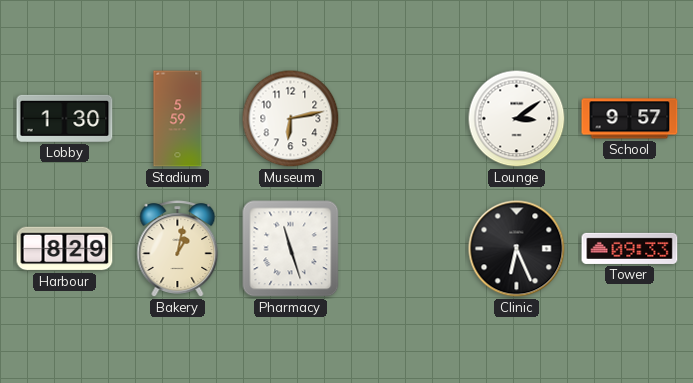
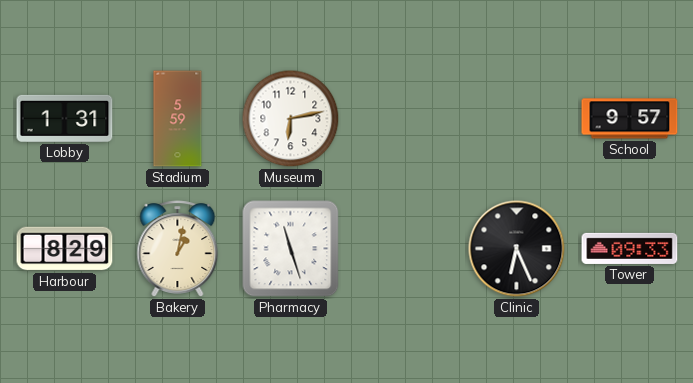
Lobby: 1:30 -> 1:31
Lounge: 3:09 -> none
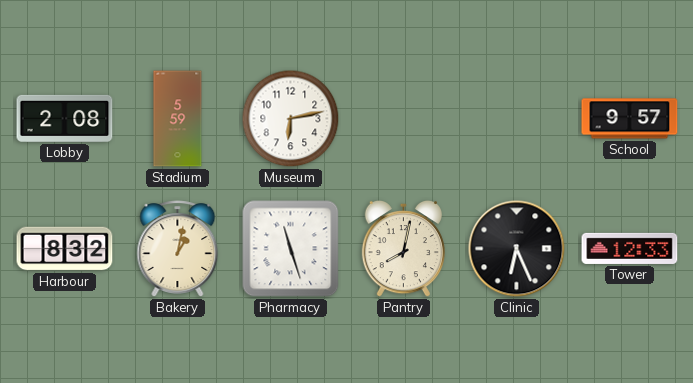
Lobby: 1:31 -> 2:08
Harbour: 8:29 -> 8:32
Pantry: none -> 8:02
Tower: 09:33 -> 12:33
